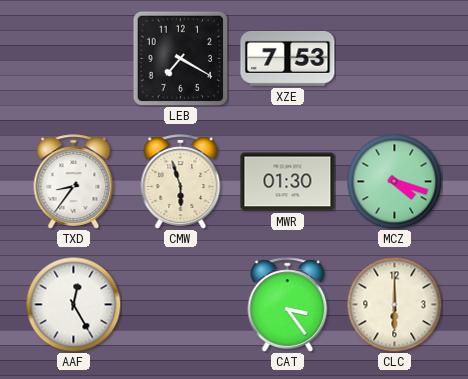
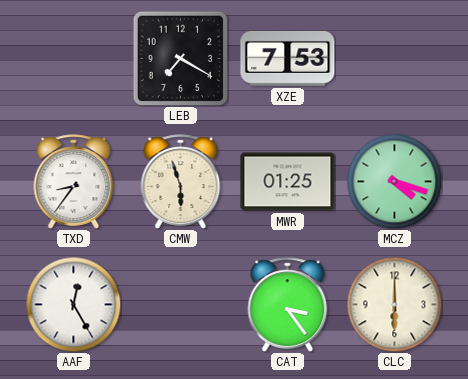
MWR: 01:30 -> 01:25
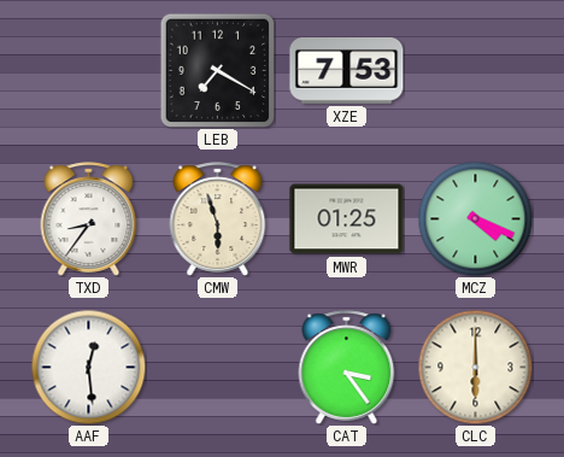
MCZ: 4:18 -> 4:19
AAF: 12:25 -> 12:29
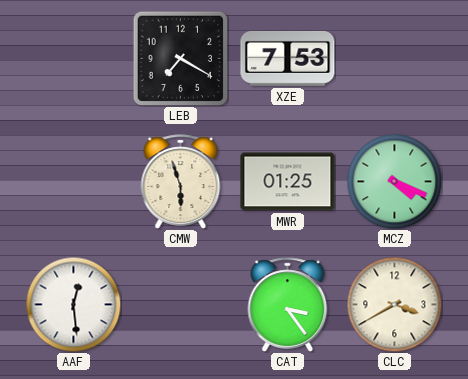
TXD: 8:36 -> none
CLC: 6:00 -> 3:40
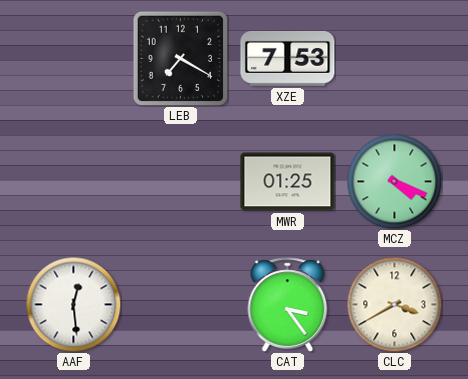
CMW: 5:57 -> none
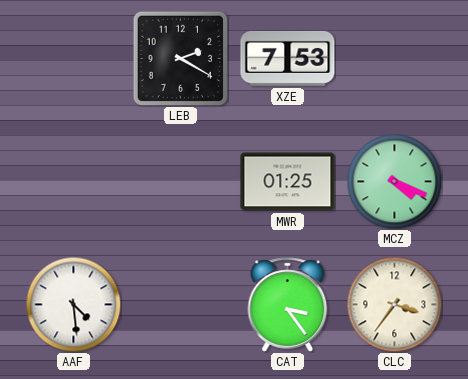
LEB: 7:20 -> 2:20
AAF: 12:29 -> 4:29
CLC: 3:40 -> 3:36
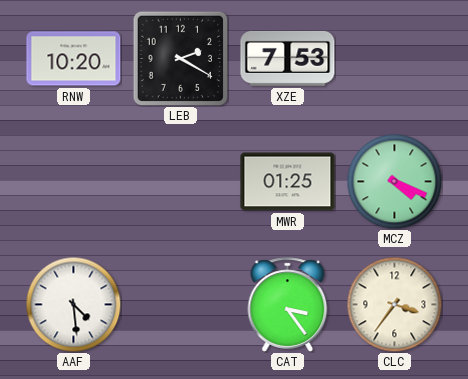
RNW: none -> 10:20
